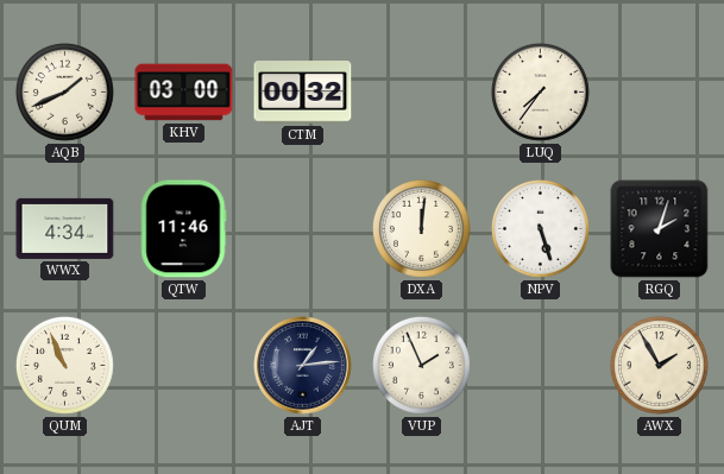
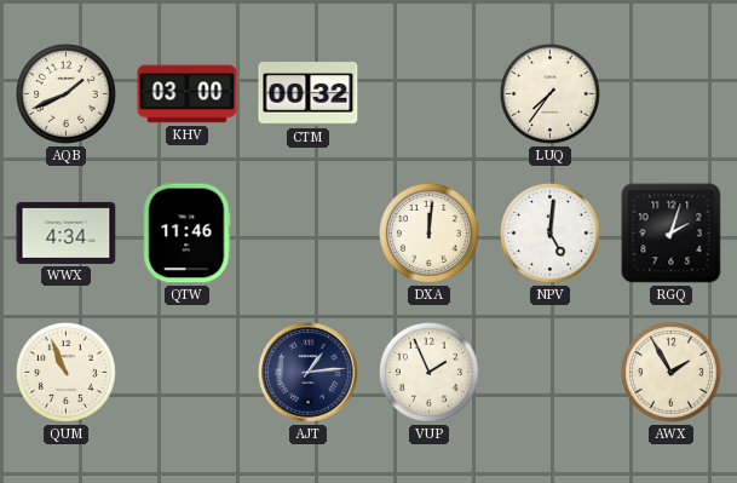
NPV: 5:27 -> 5:01
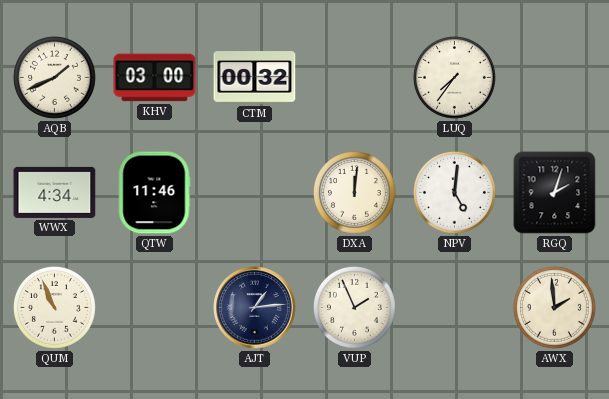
AWX: 1:55 -> 1:59
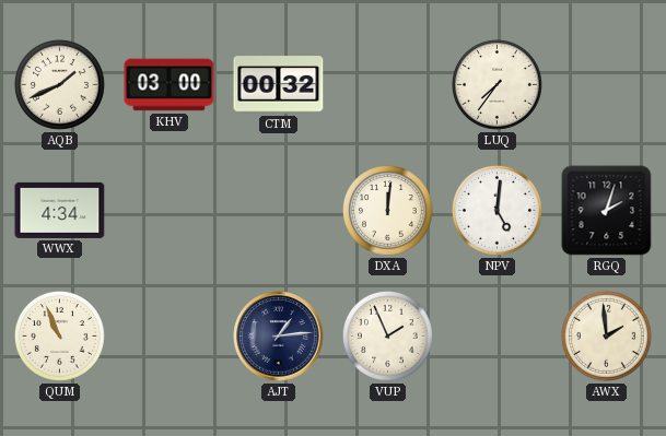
QTW: 11:46 -> none
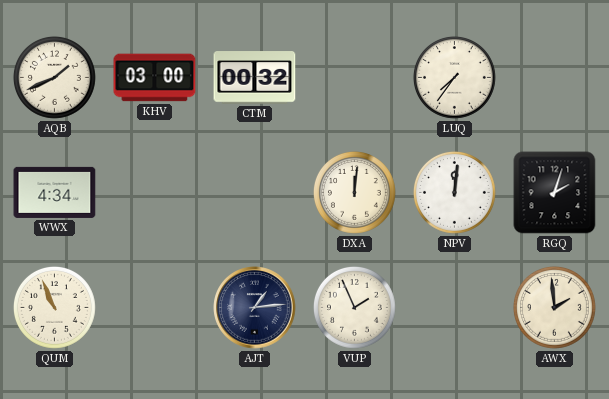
NPV: 5:01 -> 12:01
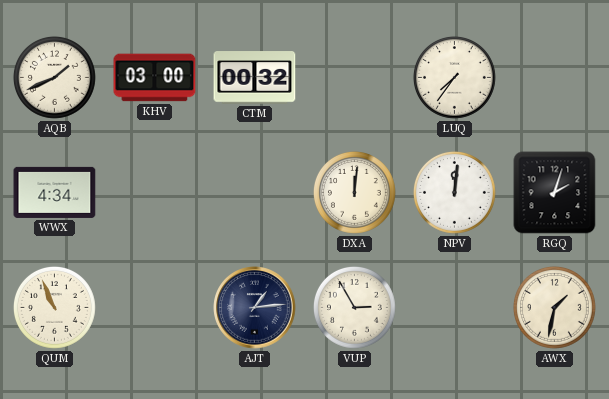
VUP: 1:56 -> 2:55
AWX: 1:59 -> 1:32
